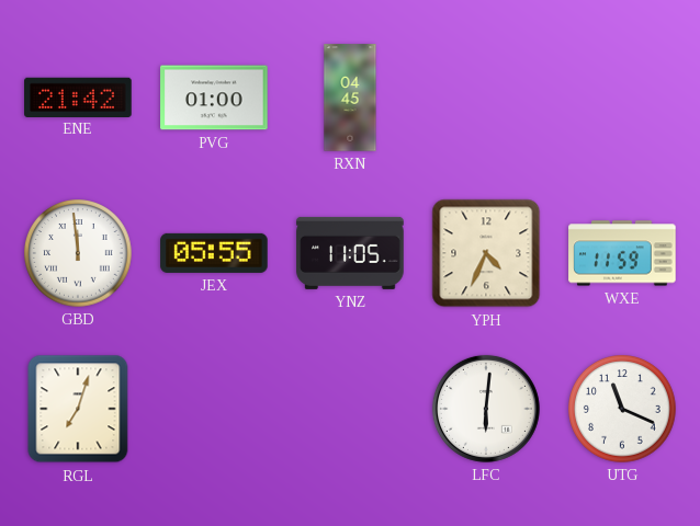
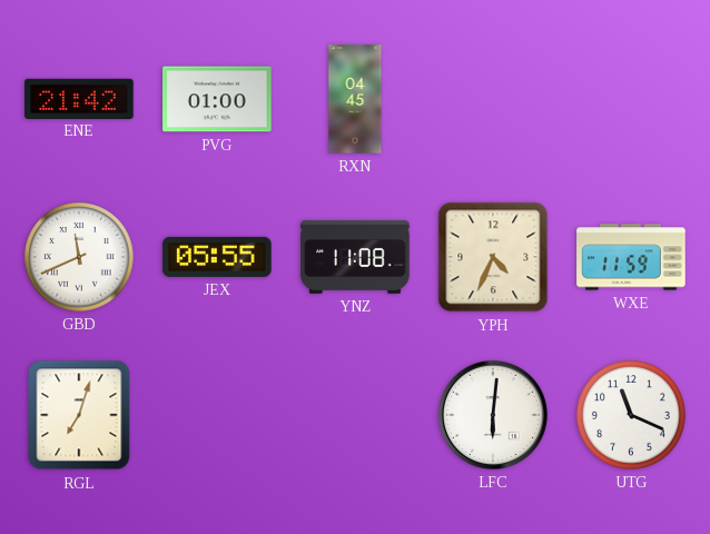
GBD: 11:59 -> 11:41
YNZ: 11:05 -> 11:08
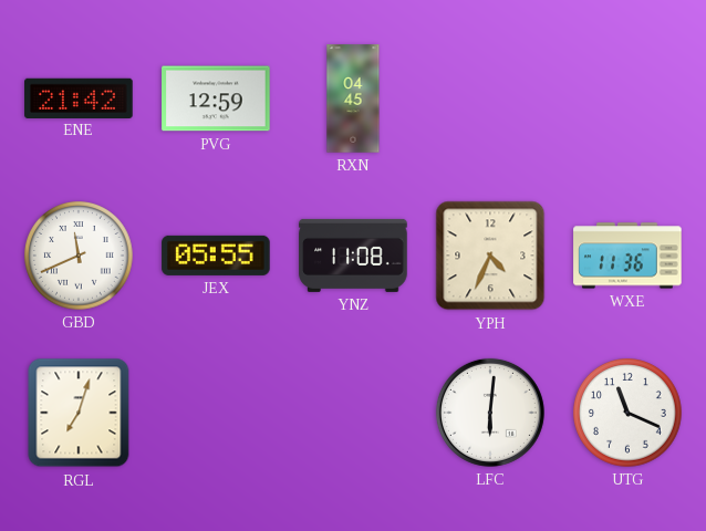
PVG: 01:00 -> 12:59
WXE: 11:59 -> 11:36
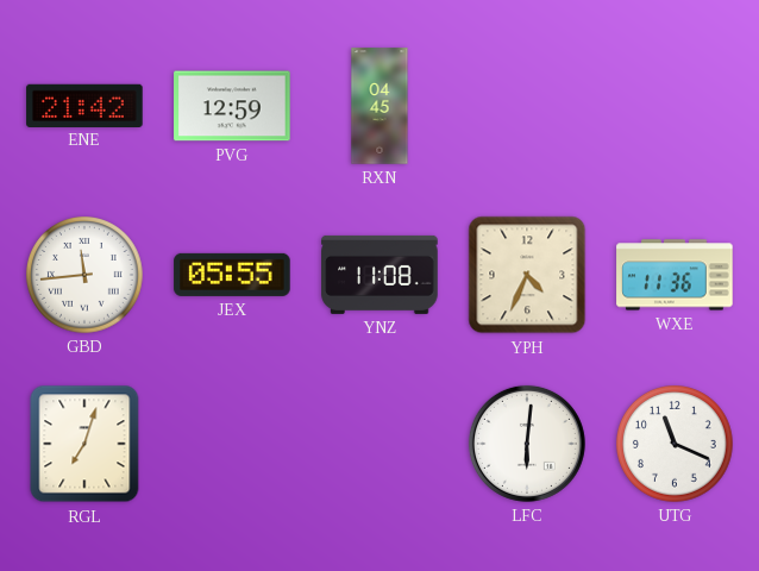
GBD: 11:41 -> 11:44
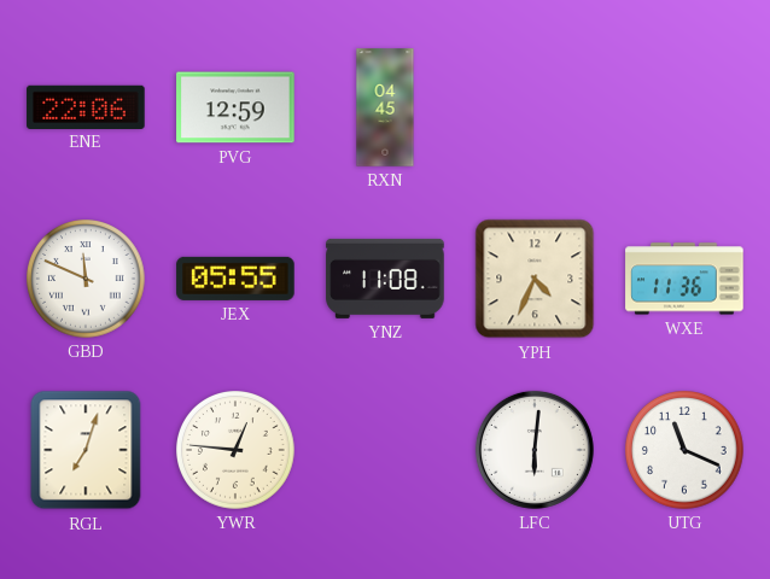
ENE: 21:42 -> 22:06
GBD: 11:44 -> 11:49
YWR: none -> 12:46
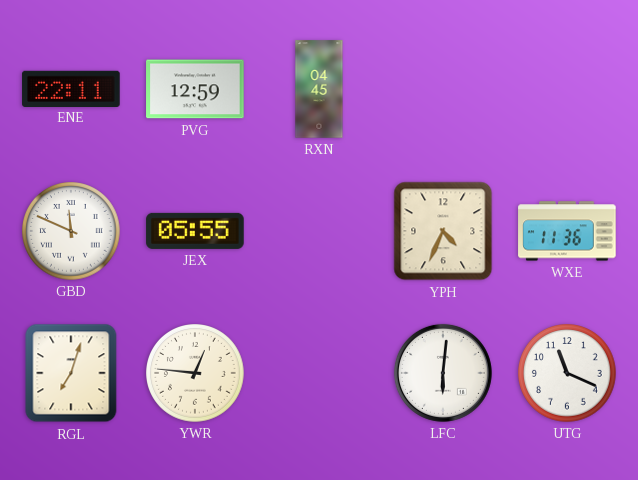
ENE: 22:06 -> 22:11
YNZ: 11:08 -> none
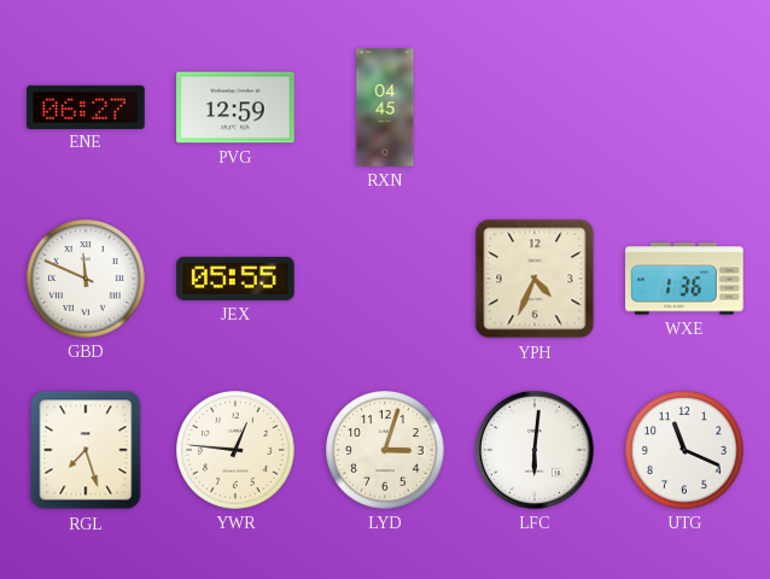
ENE: 22:11 -> 06:27
WXE: 11:36 -> 1:36
RGL: 7:03 -> 7:27
LYD: none -> 3:03
